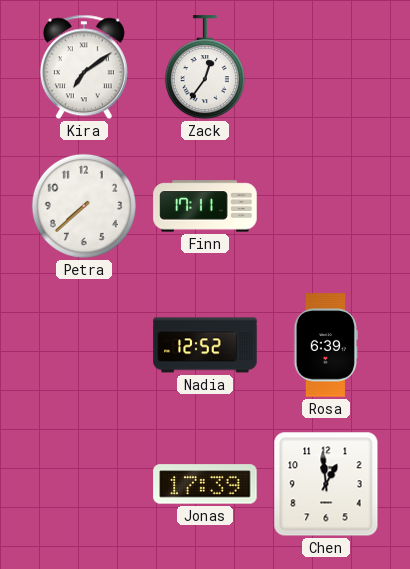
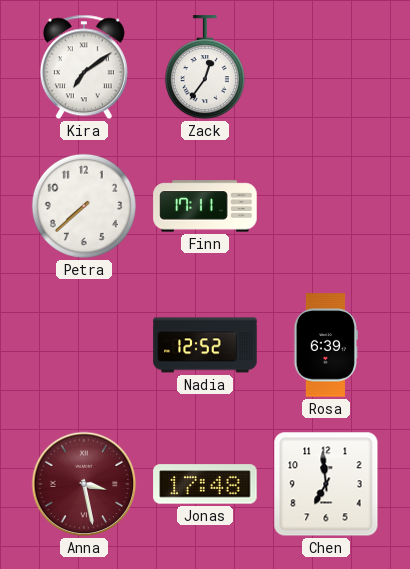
Anna: none -> 3:28
Jonas: 17:39 -> 17:48
Chen: 12:59 -> 6:59
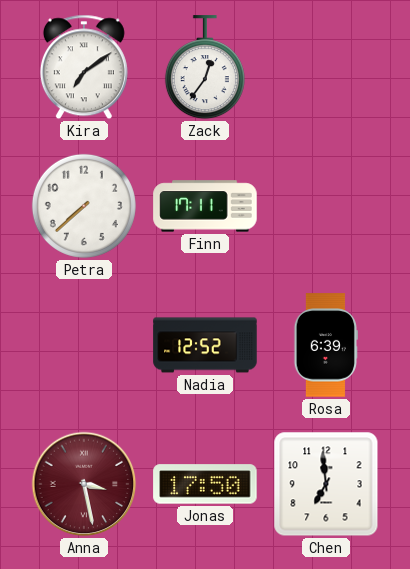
Jonas: 17:48 -> 17:50
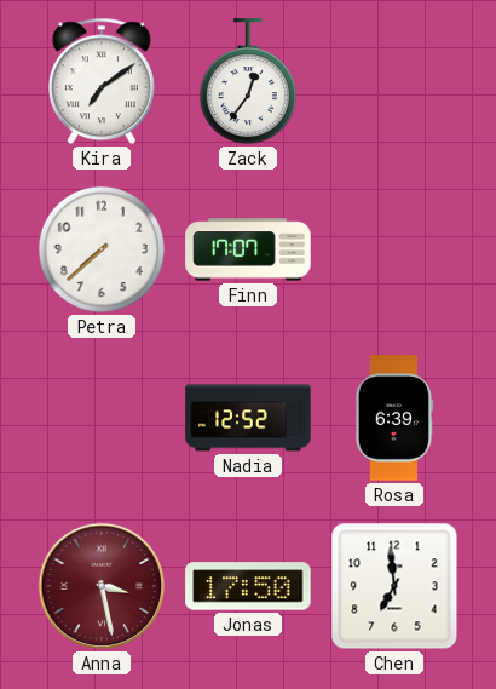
Finn: 17:11 -> 17:07
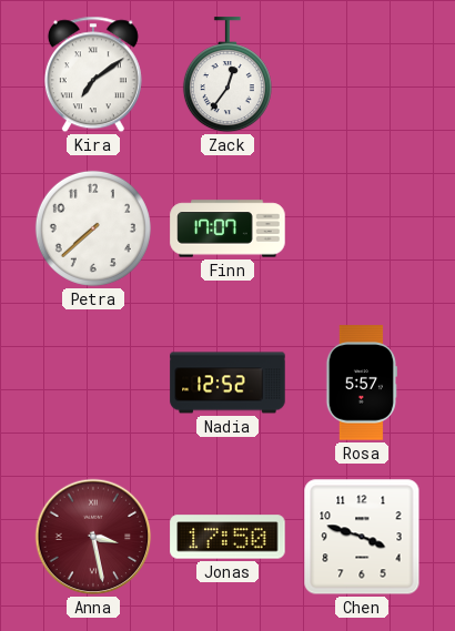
Rosa: 6:39 -> 5:57
Chen: 6:59 -> 3:48
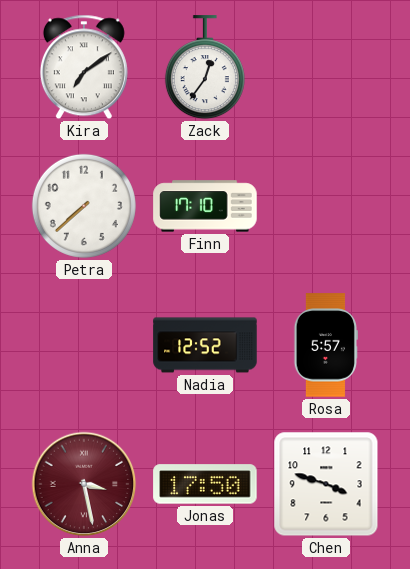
Finn: 17:07 -> 17:10
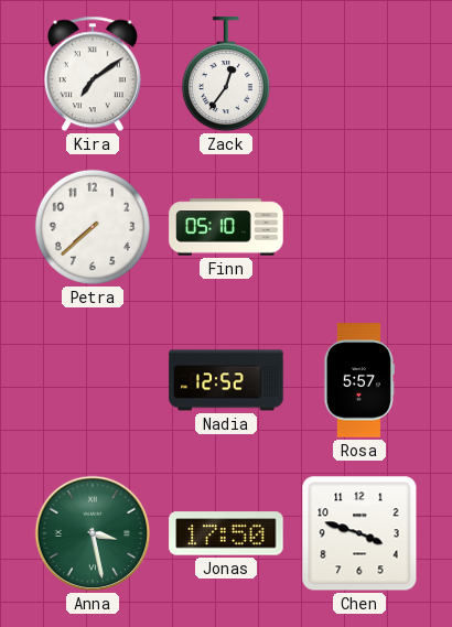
Finn: 17:10 -> 05:10
Anna dial: burgundy -> green
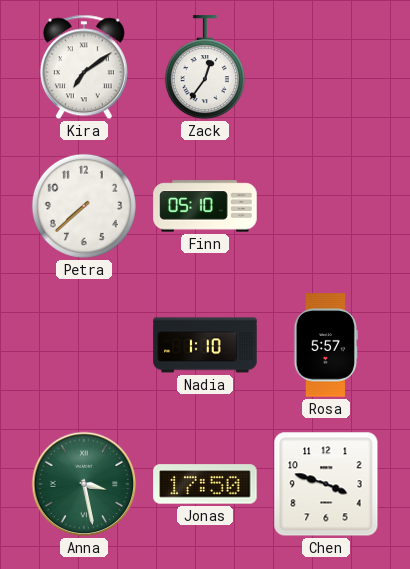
Nadia: 12:52 -> 1:10
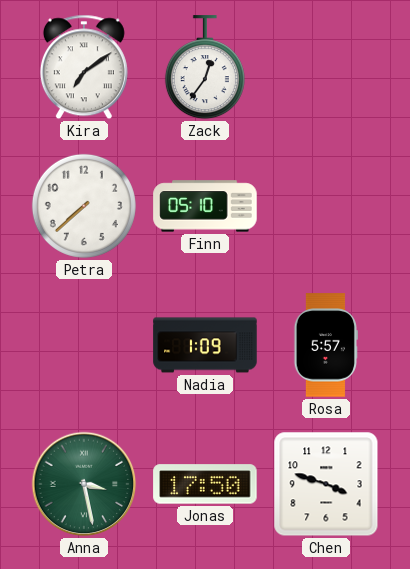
Nadia: 1:10 -> 1:09
